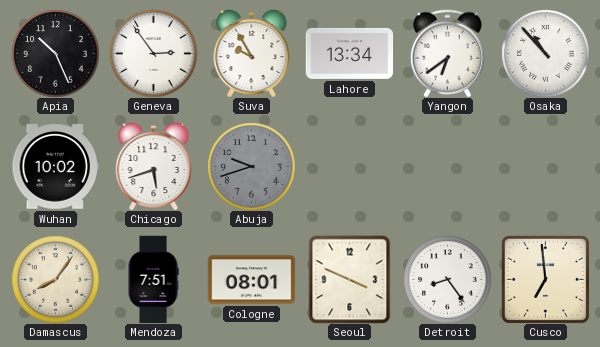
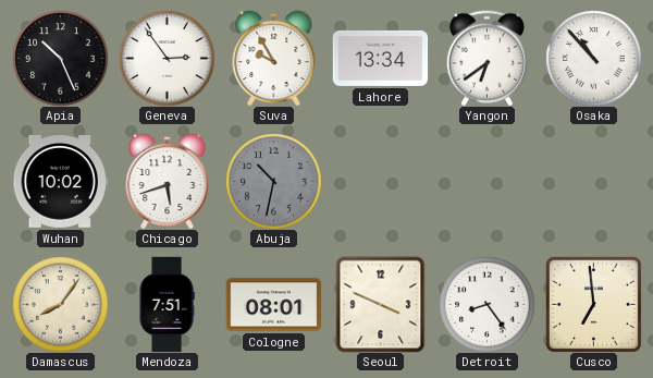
Abuja: 9:42 -> 10:32
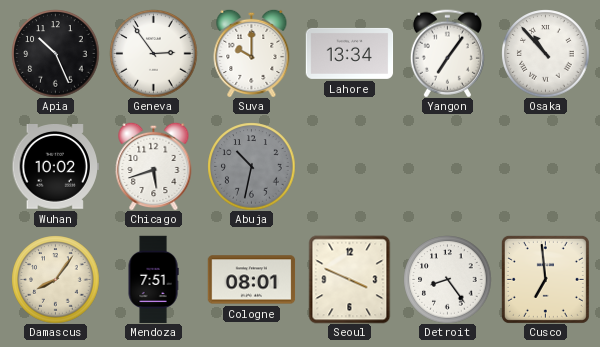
Suva: 9:55 -> 10:00
Yangon: 6:39 -> 7:06
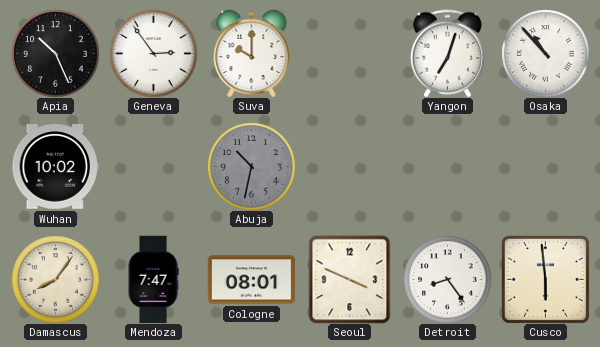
Lahore: 13:34 -> none
Yangon: 7:06 -> 7:03
Chicago: 5:42 -> none
Mendoza: 7:51 -> 7:47
Cusco: 6:59 -> 5:59
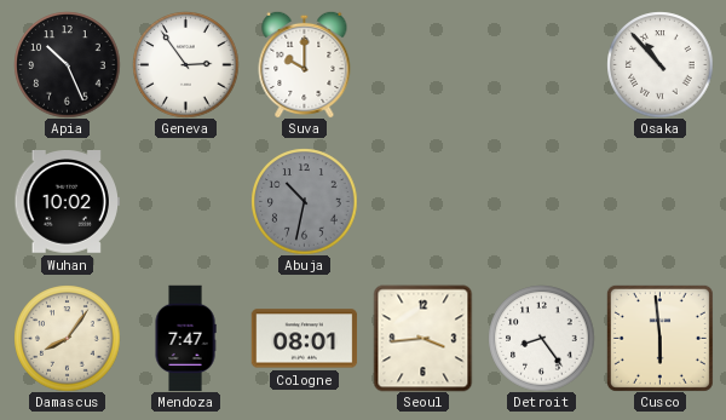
Yangon: 7:03 -> none
Seoul: 3:49 -> 3:44
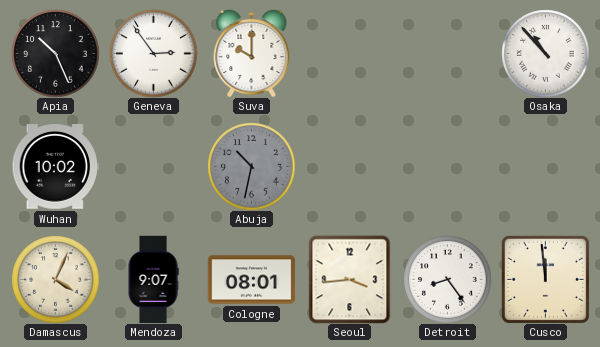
Damascus: 8:06 -> 4:04
Mendoza: 7:47 -> 9:07
Cusco: 5:59 -> 11:59
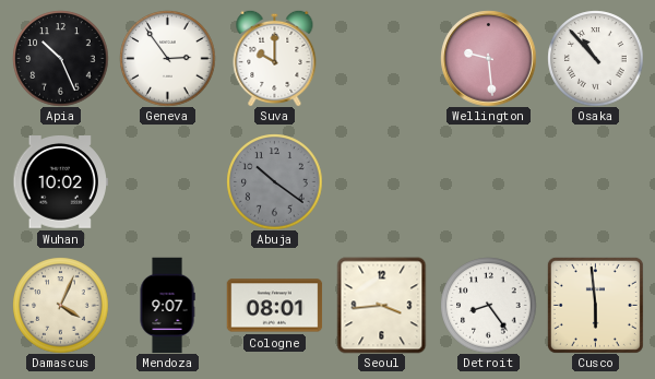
Wellington: none -> 9:29
Abuja: 10:32 -> 10:21
Cusco: 11:59 -> 5:59
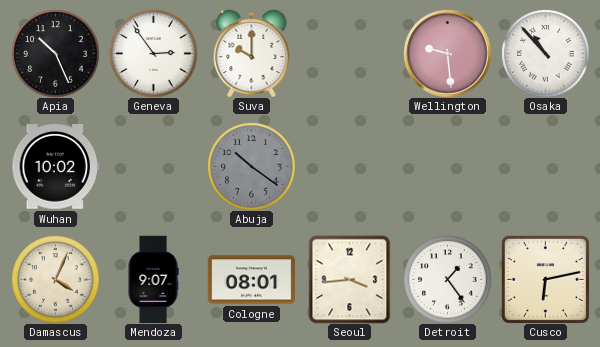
Detroit: 8:24 -> 1:24
Cusco: 5:59 -> 6:13
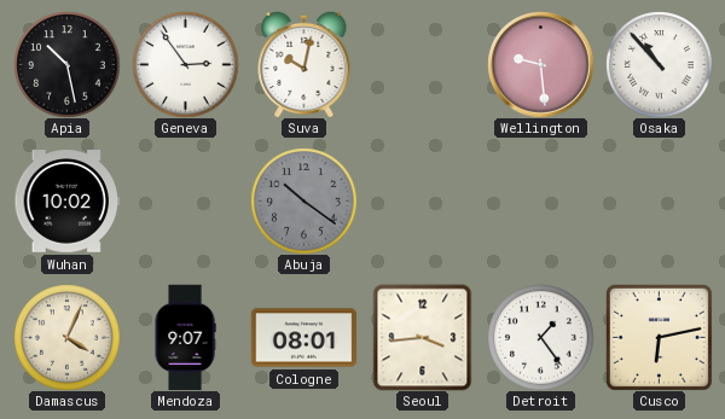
Apia: 10:26 -> 10:28
Suva: 10:00 -> 10:02
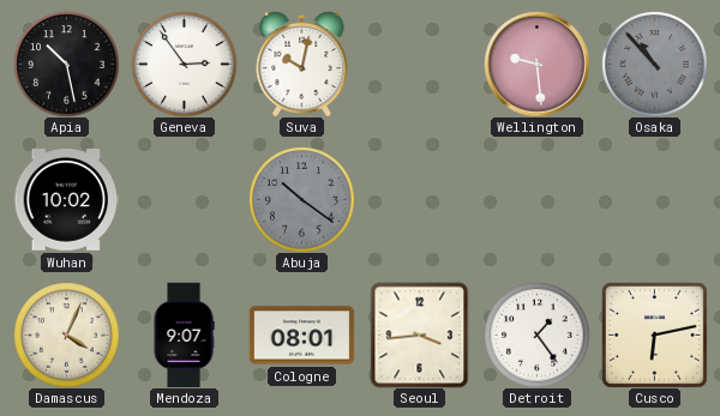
Osaka dial: white -> grey
